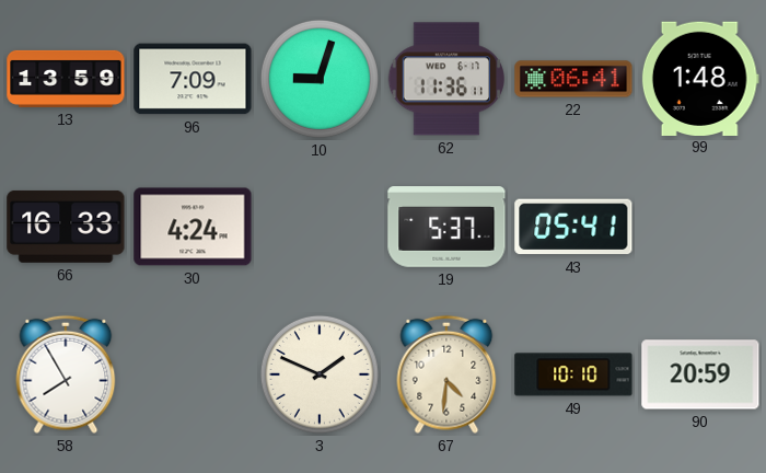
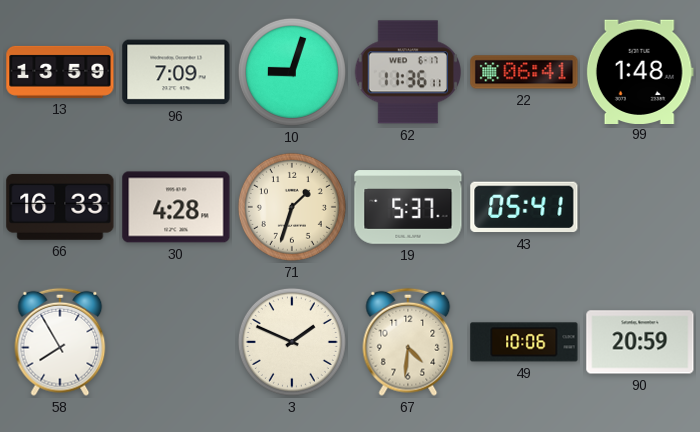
30: 4:24 -> 4:28
71: none -> 1:33
49: 10:10 -> 10:06
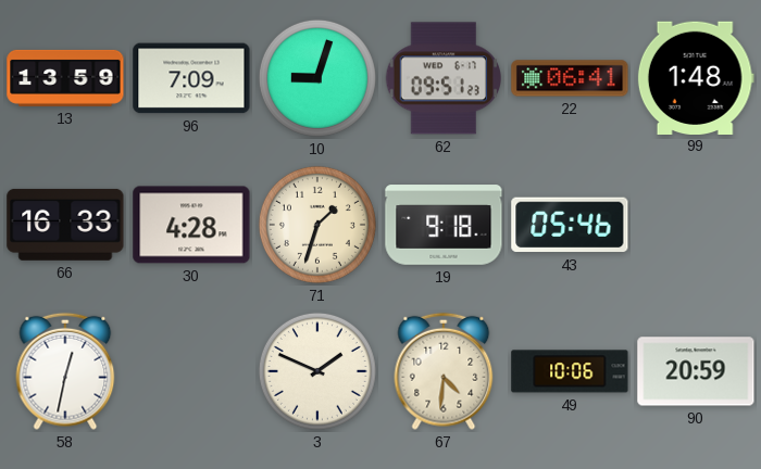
62: 11:36 -> 09:51
19: 5:37 -> 9:18
43: 05:41 -> 05:46
58: 7:55 -> 12:32
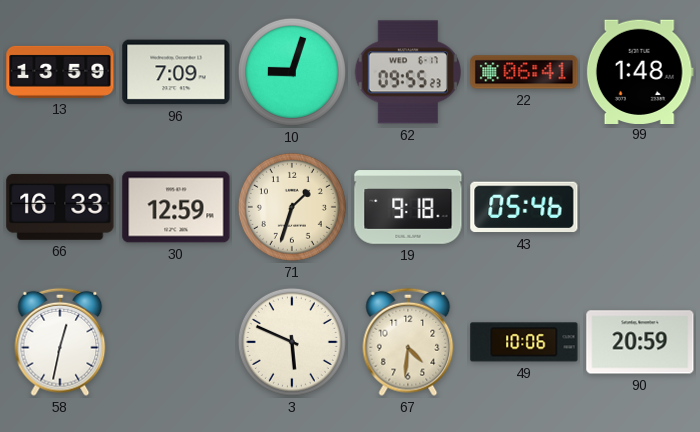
62: 09:51 -> 09:55
30: 4:28 -> 12:59
3: 1:49 -> 5:49
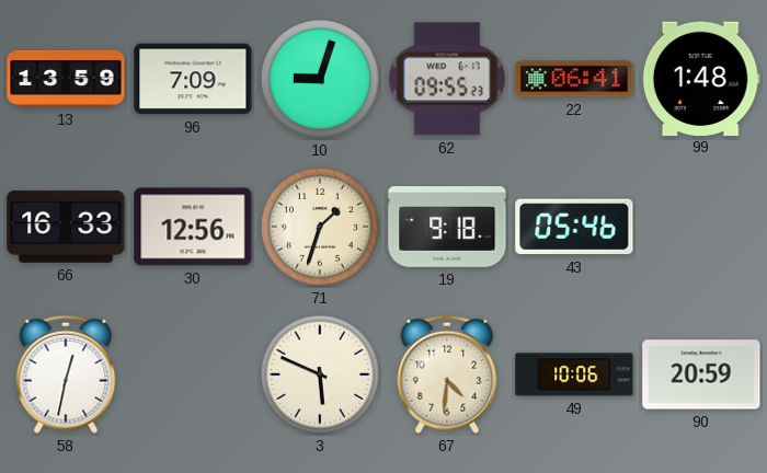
30: 12:59 -> 12:56
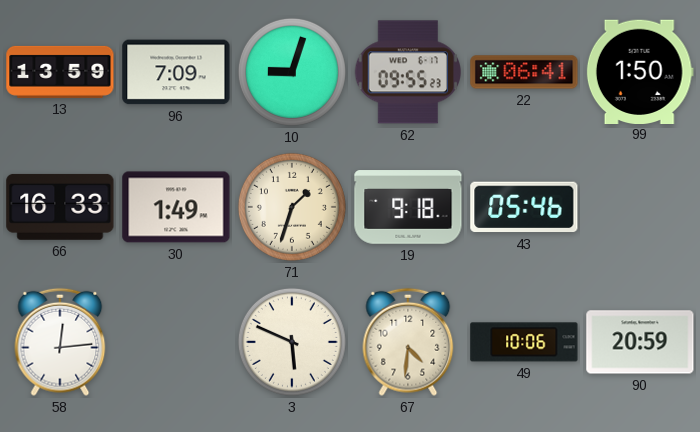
99: 1:48 -> 1:50
30: 12:56 -> 1:49
58: 12:32 -> 12:14
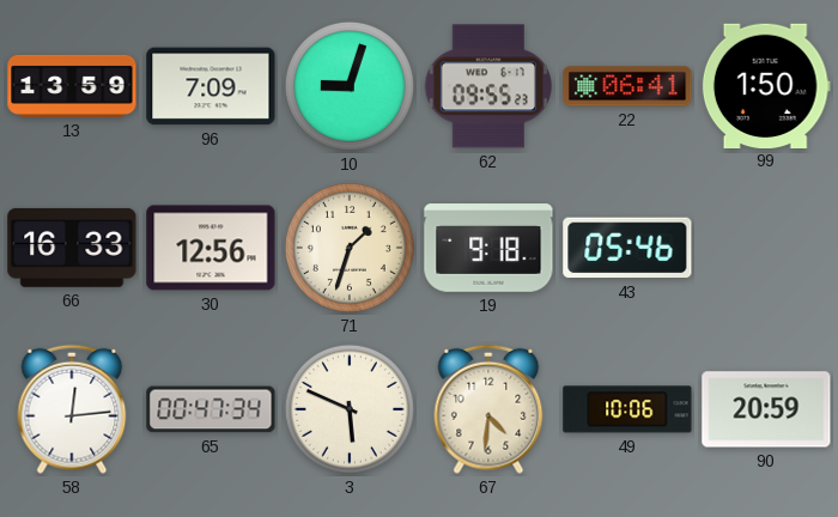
30: 1:49 -> 12:56
65: none -> 00:47
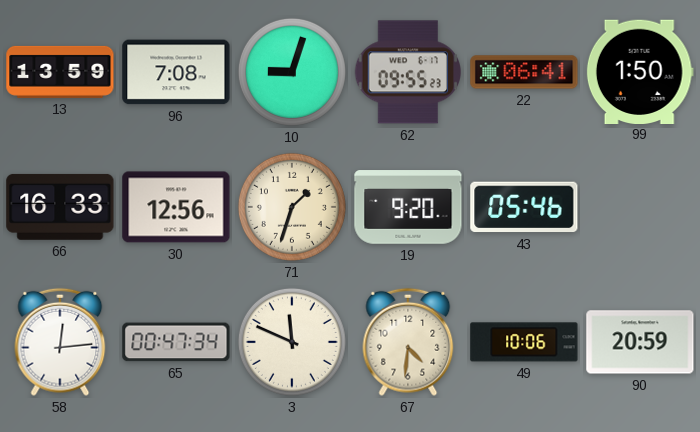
96: 7:09 -> 7:08
19: 9:18 -> 9:20
3: 5:49 -> 11:49
